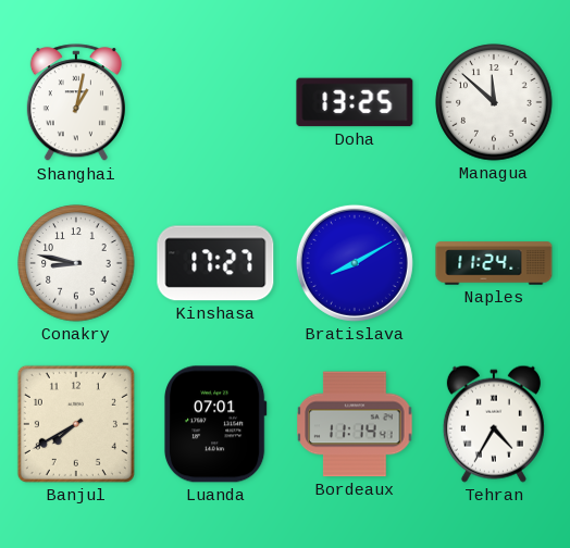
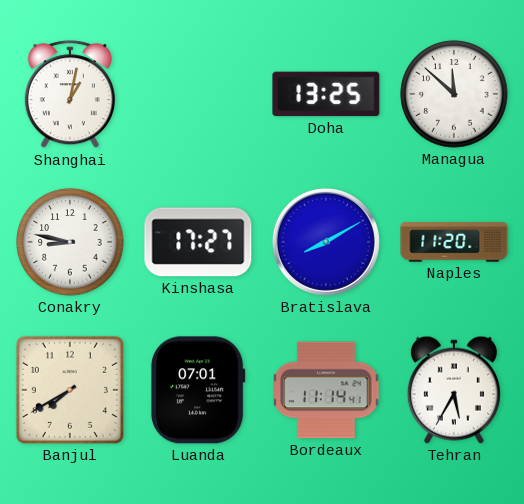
Naples: 11:24 -> 11:20
Tehran: 4:35 -> 5:35
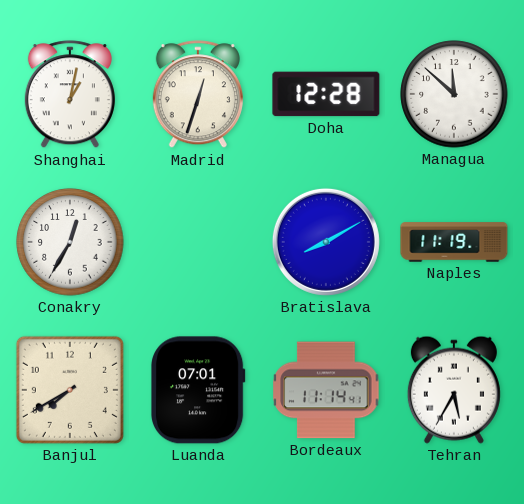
Madrid: none -> 12:33
Doha: 13:25 -> 12:28
Conakry: 8:47 -> 12:35
Kinshasa: 17:27 -> none
Naples: 11:20 -> 11:19
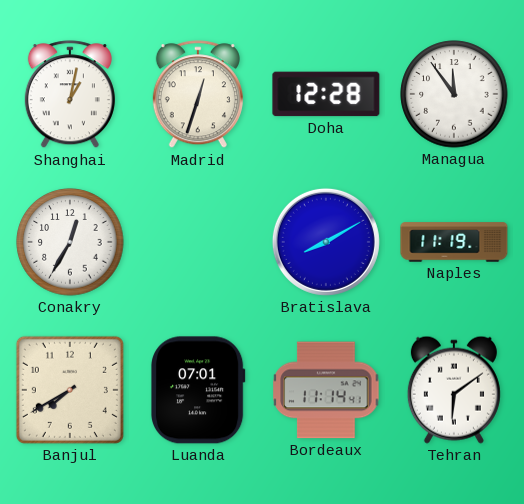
Managua: 11:52 -> 11:54
Tehran: 5:35 -> 6:09
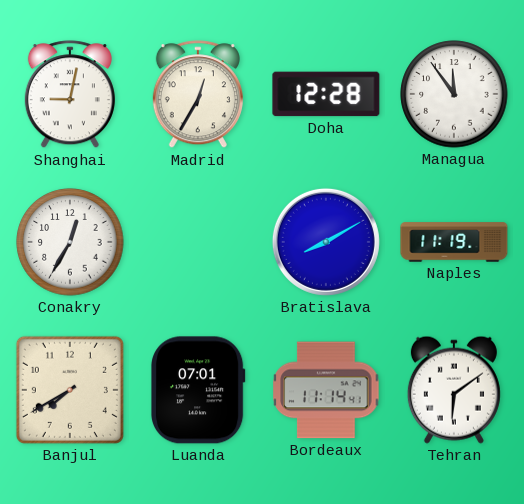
Shanghai: 1:02 -> 9:02
Madrid: 12:33 -> 12:35
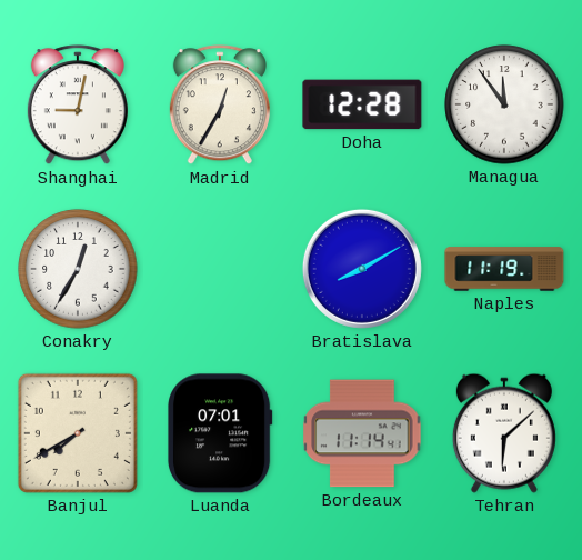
Tehran: 6:09 -> 6:08
